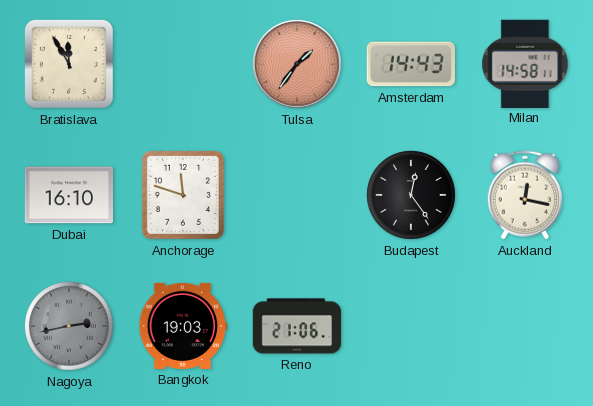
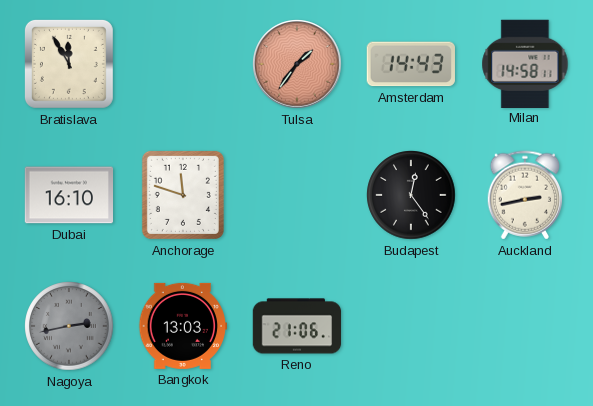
Auckland: 12:17 -> 2:43
Bangkok: 19:03 -> 13:03
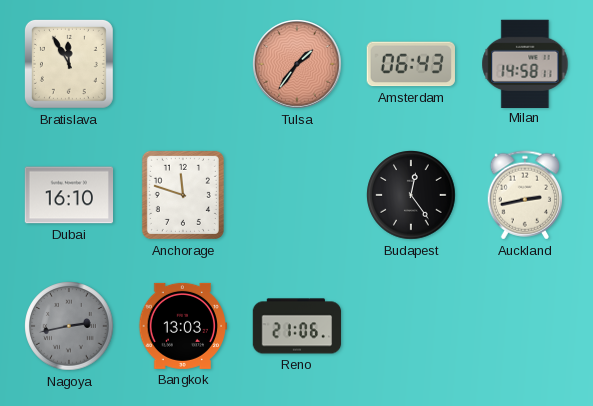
Amsterdam: 14:43 -> 06:43
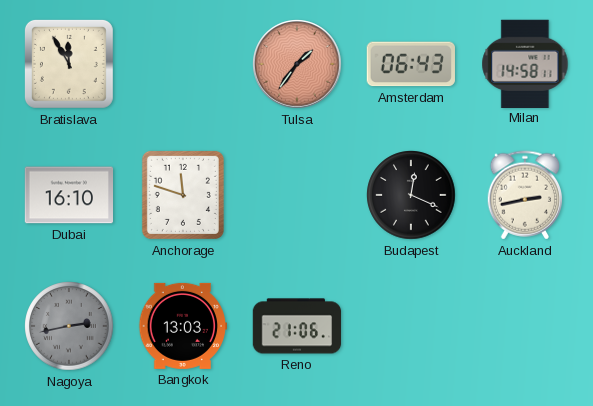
Budapest: 12:24 -> 12:19
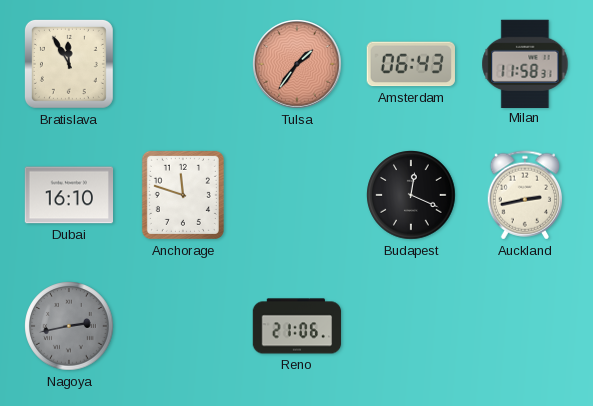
Milan: 14:58 -> 11:58
Bangkok: 13:03 -> none
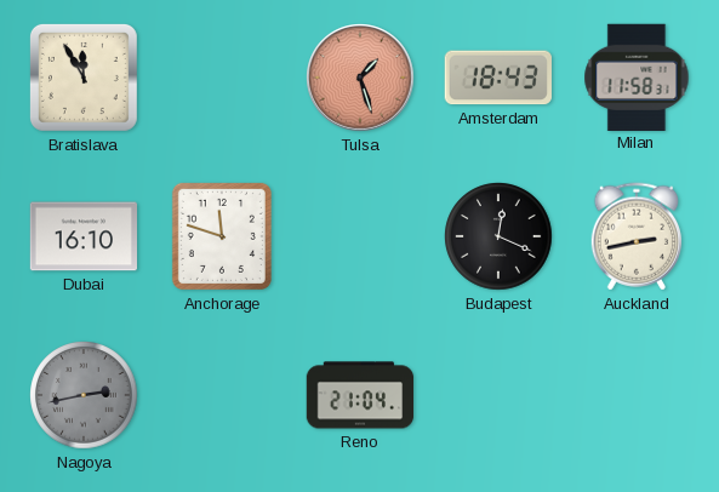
Tulsa: 1:36 -> 1:27
Amsterdam: 06:43 -> 18:43
Reno: 21:06 -> 21:04
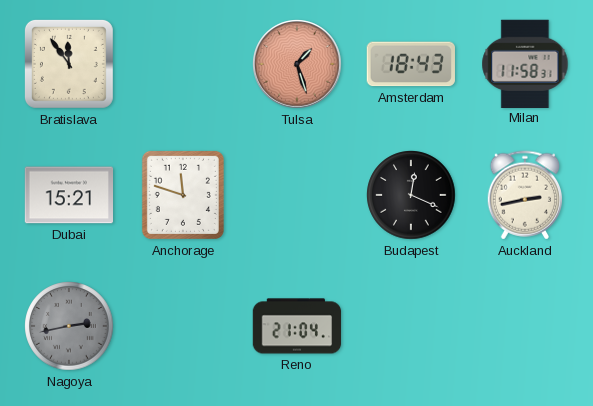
Bratislava: 11:55 -> 11:54
Dubai: 16:10 -> 15:21
